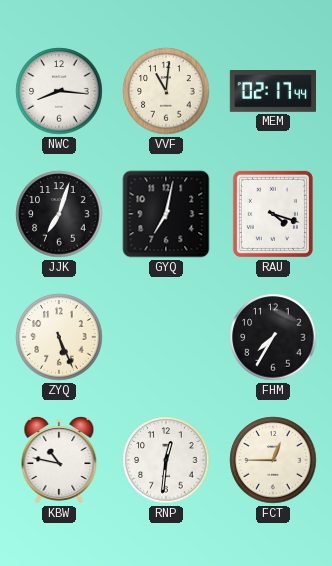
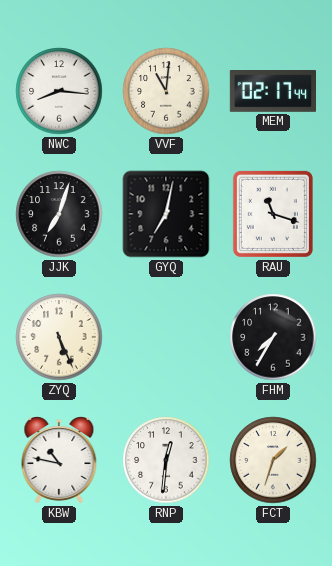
RAU: 4:18 -> 11:18
FCT: 12:45 -> 1:33
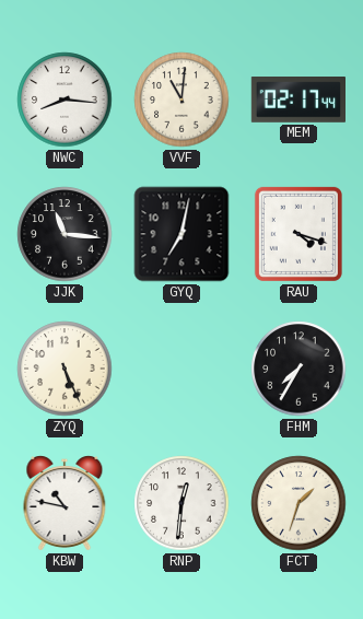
JJK: 7:03 -> 11:16
RAU: 11:18 -> 4:18
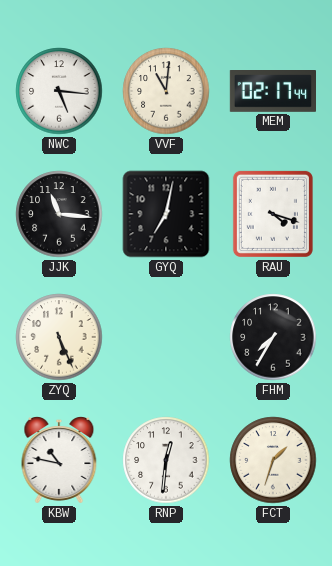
NWC: 8:16 -> 5:16
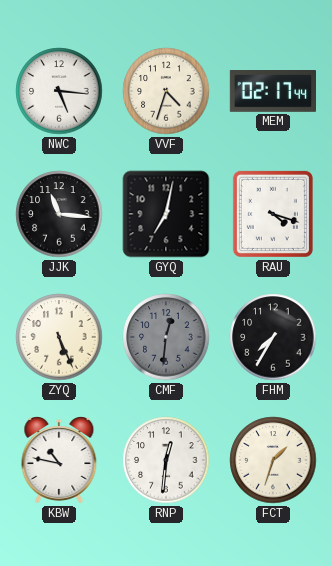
VVF: 11:01 -> 4:33
CMF: none -> 12:31
